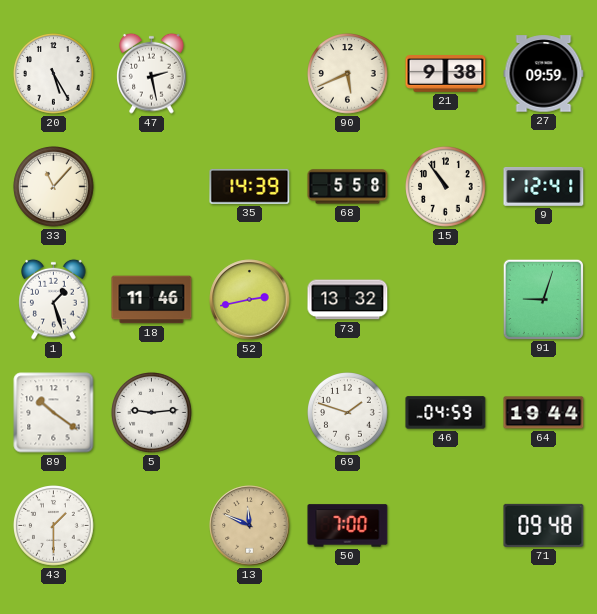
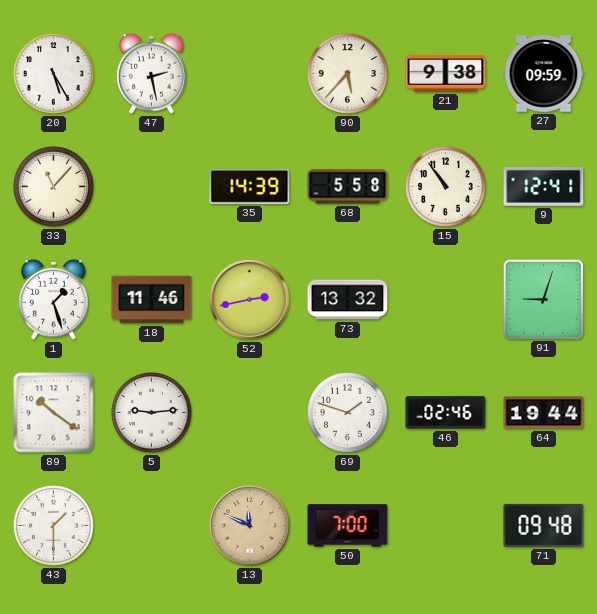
90: 5:41 -> 5:37
46: 04:59 -> 02:46
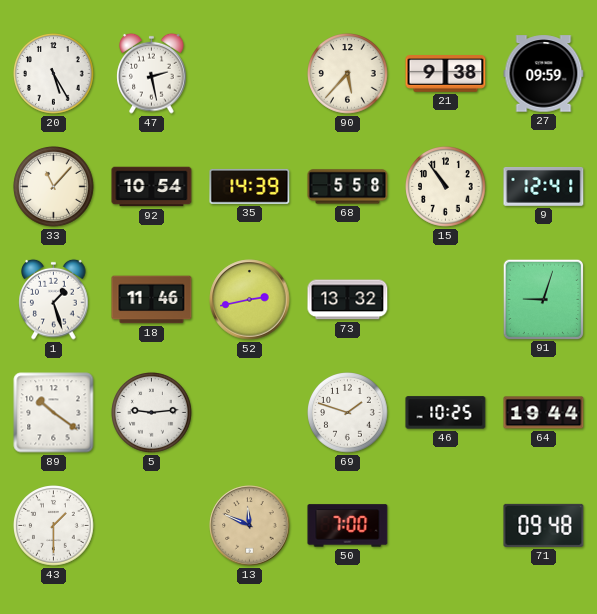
92: none -> 10:54
46: 02:46 -> 10:25
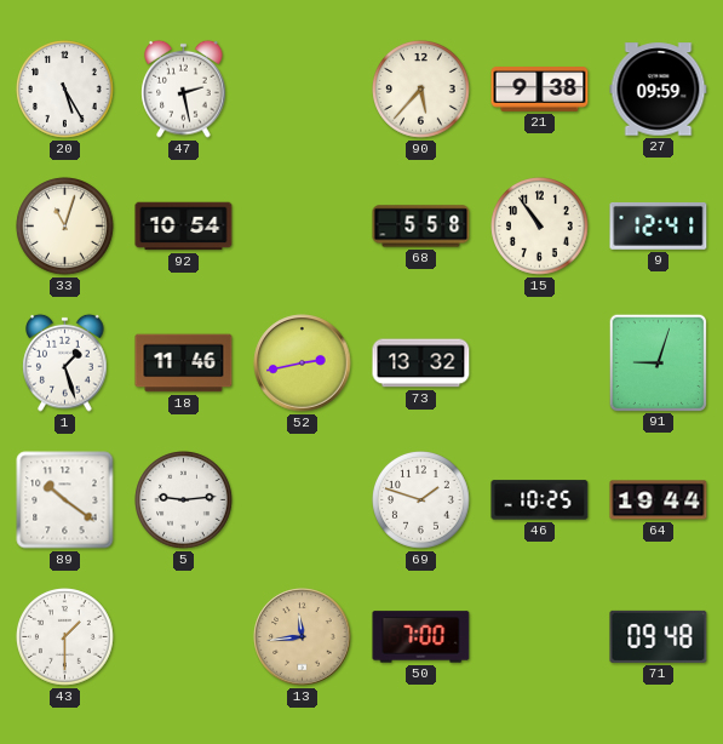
33: 11:07 -> 11:03
35: 14:39 -> none
13: 11:49 -> 11:44
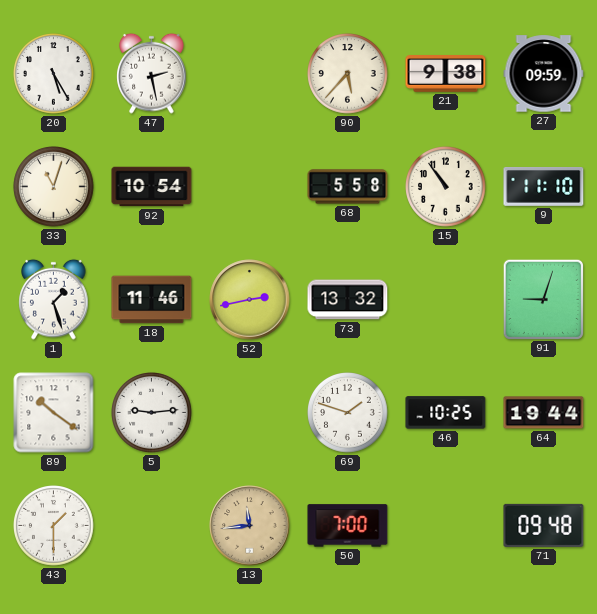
9: 12:41 -> 11:10
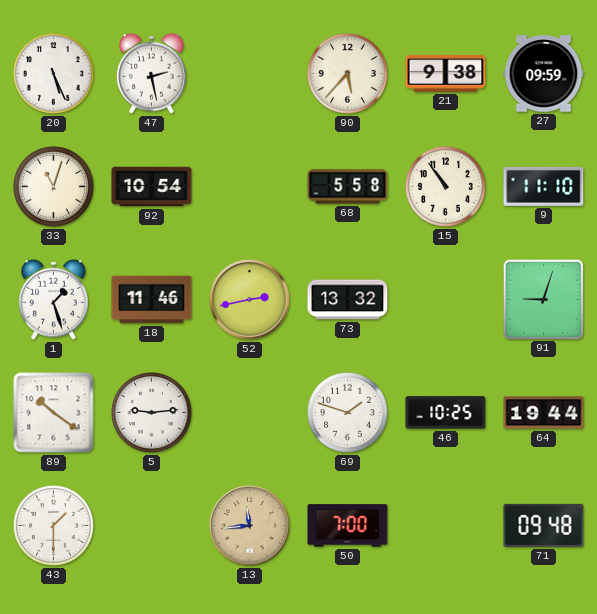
20: 5:25 -> 5:26
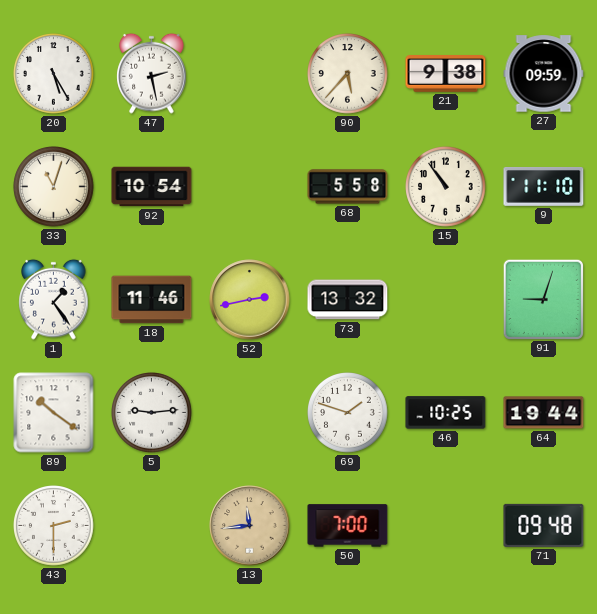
20: 5:26 -> 5:25
1: 1:27 -> 1:24
43: 1:30 -> 2:30
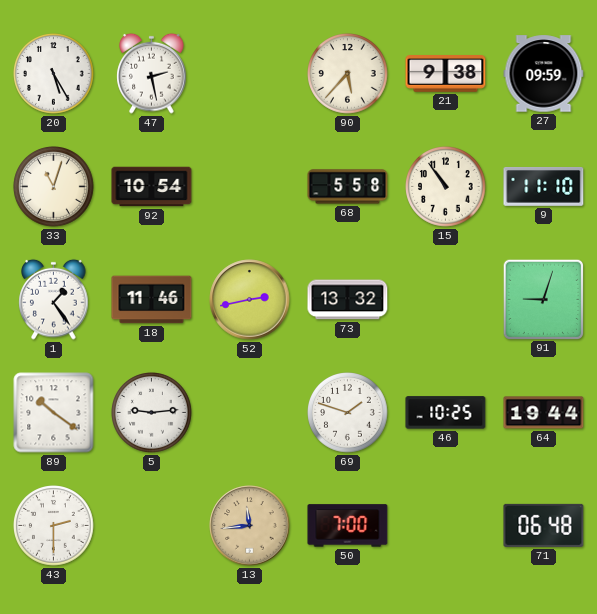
71: 09:48 -> 06:48
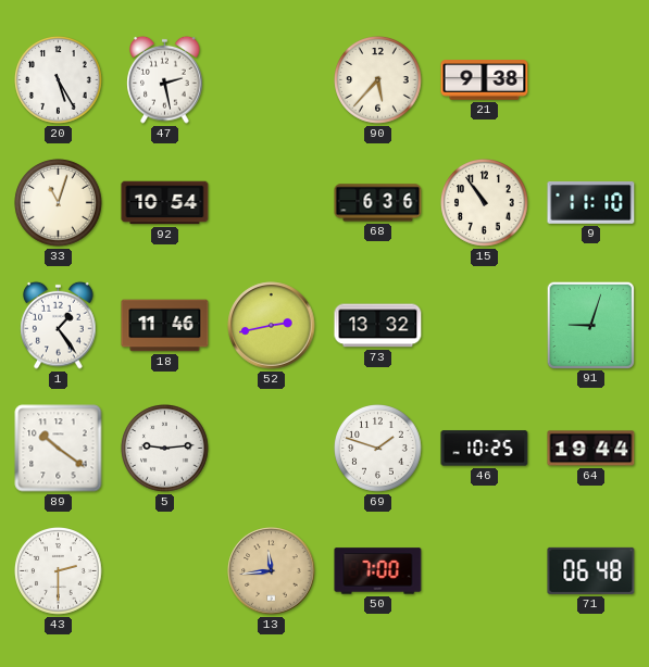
27: 09:59 -> none
68: 5:58 -> 6:36
